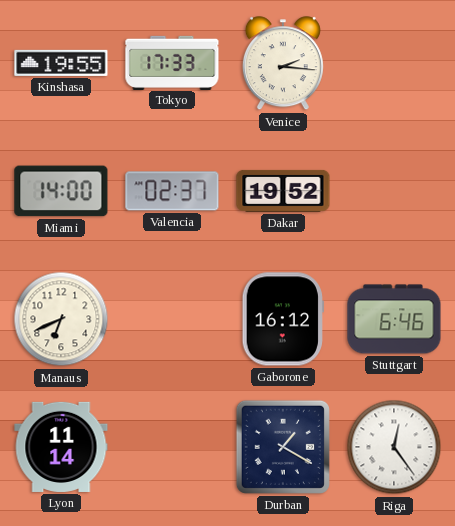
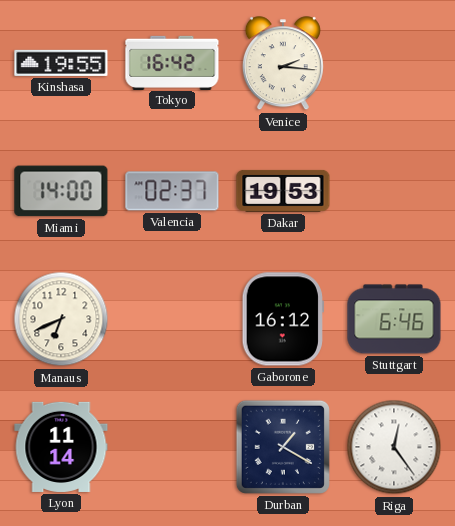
Tokyo: 17:33 -> 16:42
Dakar: 19:52 -> 19:53
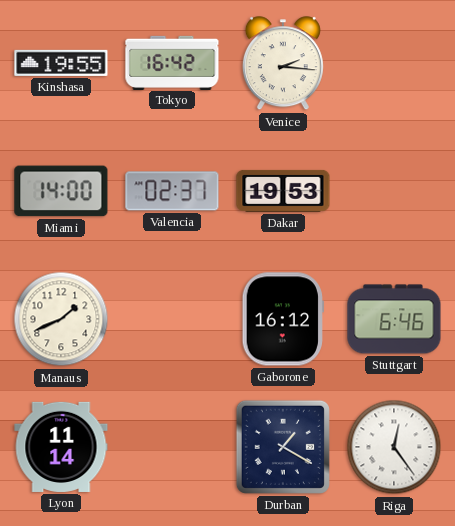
Manaus: 6:41 -> 1:41
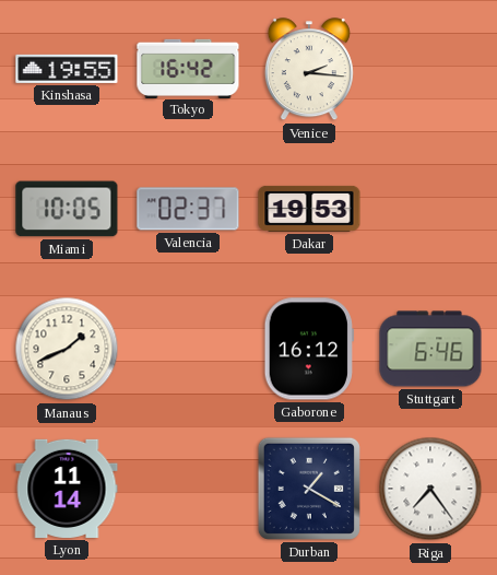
Miami: 14:00 -> 10:05
Riga: 12:24 -> 7:24
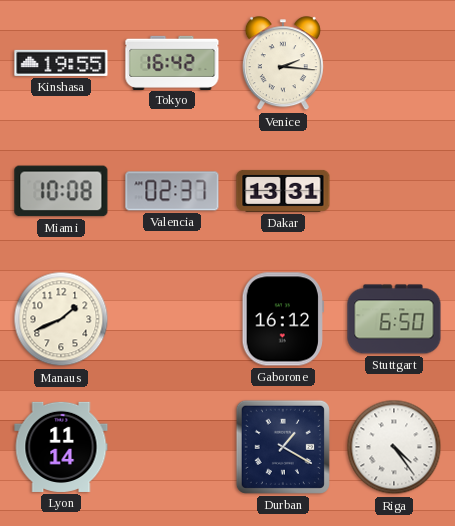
Miami: 10:05 -> 10:08
Dakar: 19:53 -> 13:31
Stuttgart: 6:46 -> 6:50
Riga: 7:24 -> 4:24
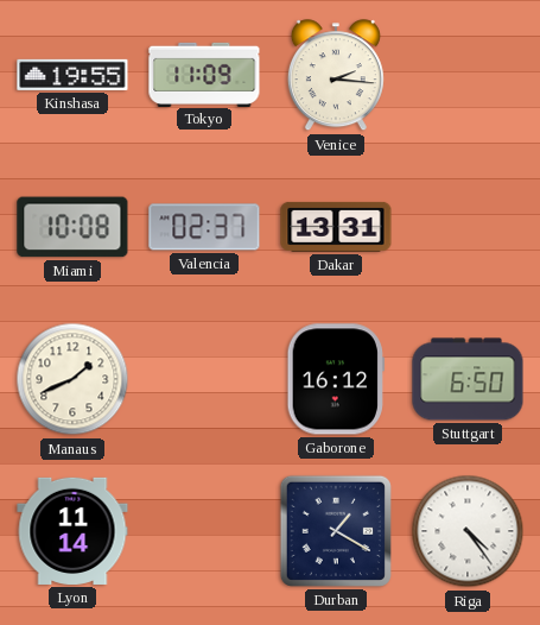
Tokyo: 16:42 -> 11:09
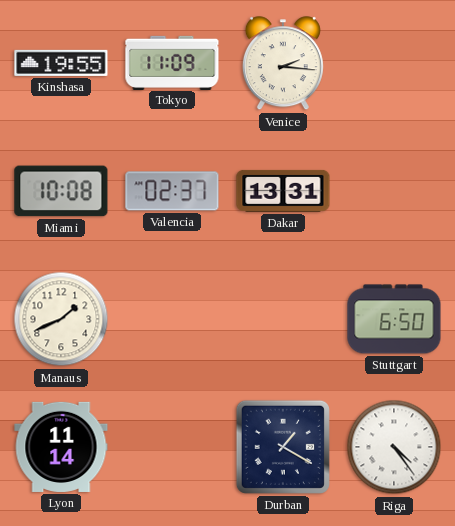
Gaborone: 16:12 -> none
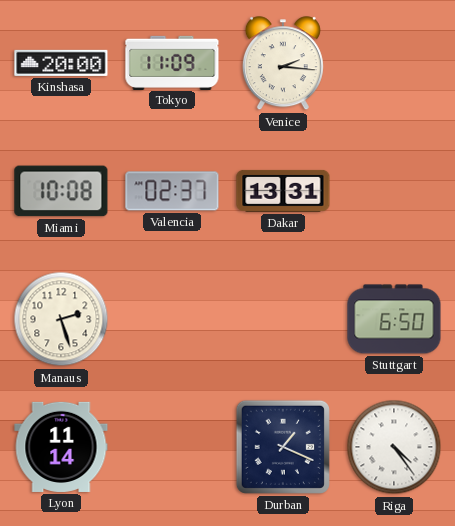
Kinshasa: 19:55 -> 20:00
Manaus: 1:41 -> 2:27
Durban: 1:20 -> 1:19
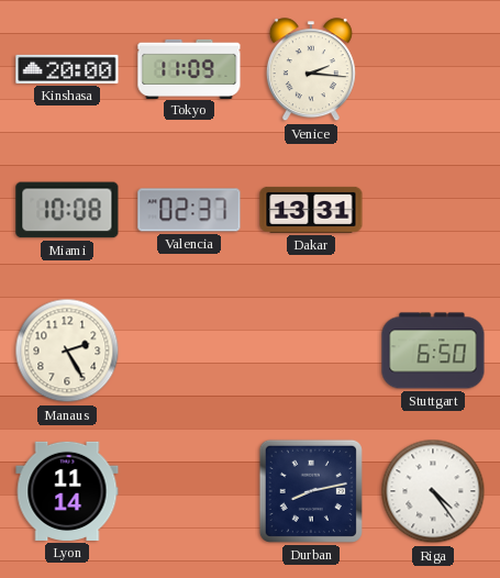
Manaus: 2:27 -> 2:25
Durban: 1:19 -> 8:13
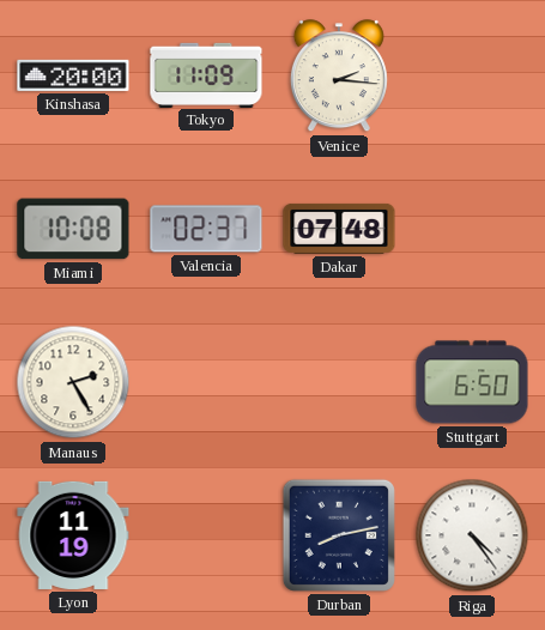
Dakar: 13:31 -> 07:48
Lyon: 11:14 -> 11:19
